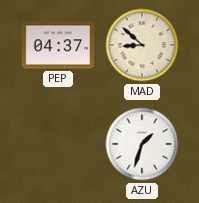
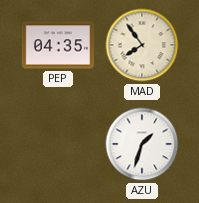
PEP: 04:37 -> 04:35
MAD: 8:52 -> 7:54
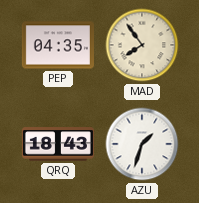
QRQ: none -> 18:43
